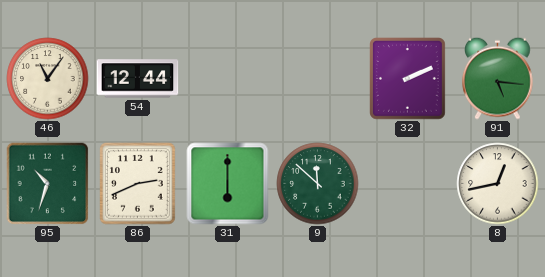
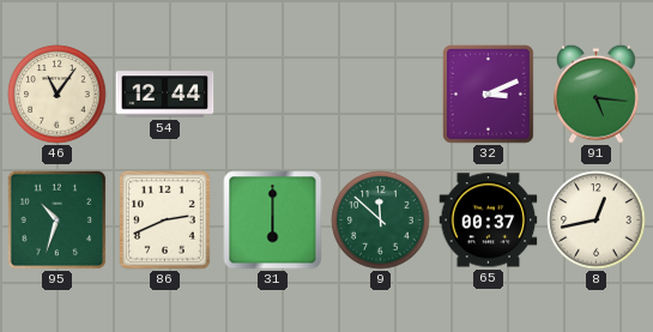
32: 2:11 -> 3:11
65: none -> 00:37
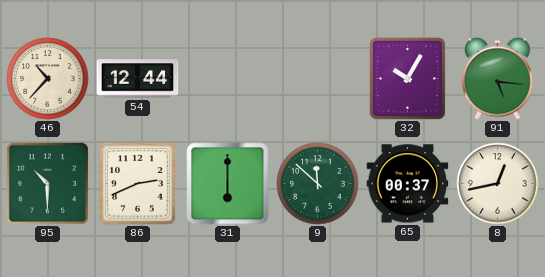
46: 11:06 -> 10:37
32: 3:11 -> 10:05
95: 10:33 -> 10:30
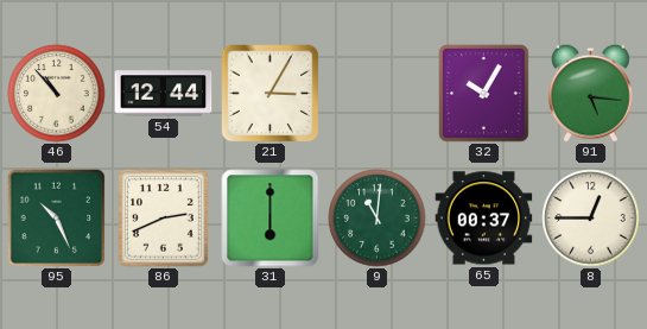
46: 10:37 -> 10:53
21: none -> 3:05
95: 10:30 -> 10:26
9: 11:52 -> 11:01
8: 12:43 -> 12:45
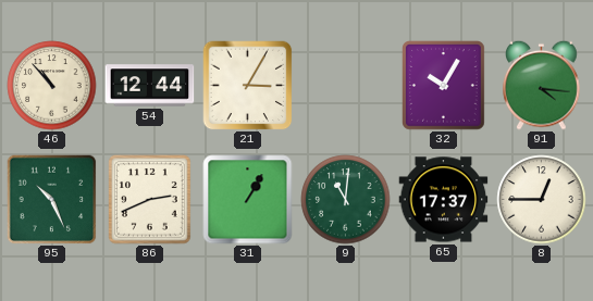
91: 5:16 -> 4:16
31: 6:00 -> 1:05
65: 00:37 -> 17:37
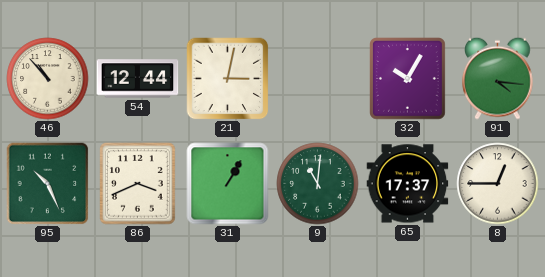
21: 3:05 -> 3:02
86: 2:41 -> 3:41
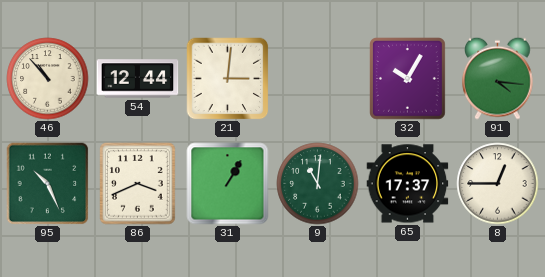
21: 3:02 -> 3:01
